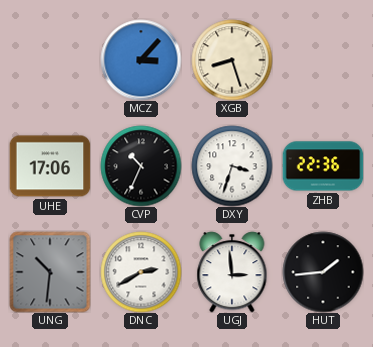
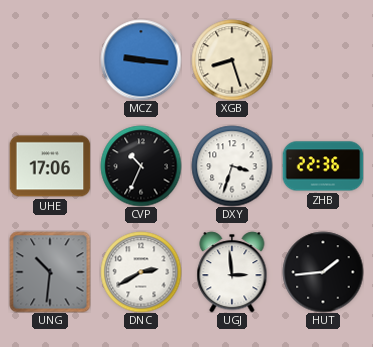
MCZ: 3:07 -> 9:16
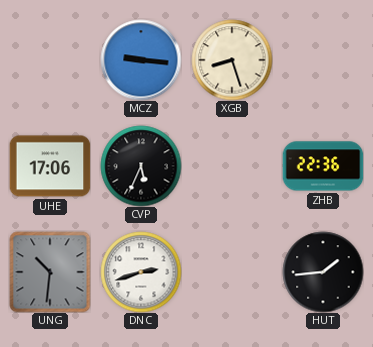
CVP: 10:34 -> 5:34
DXY: 3:33 -> none
DNC: 2:40 -> 2:42
UGJ: 2:59 -> none
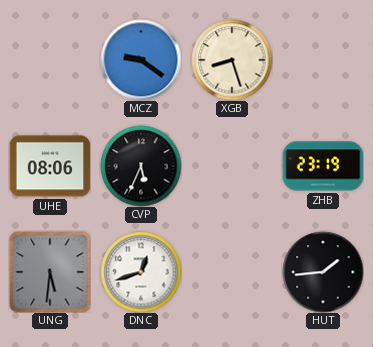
MCZ: 9:16 -> 9:21
UHE: 17:06 -> 08:06
ZHB: 22:36 -> 23:19
UNG: 10:31 -> 5:31
DNC: 2:42 -> 12:42
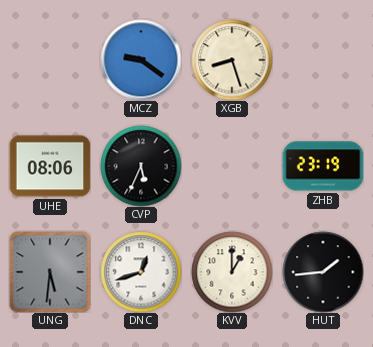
KVV: none -> 1:00
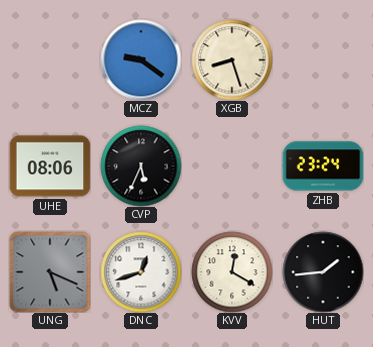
ZHB: 23:19 -> 23:24
UNG: 5:31 -> 5:19
KVV: 1:00 -> 12:20
